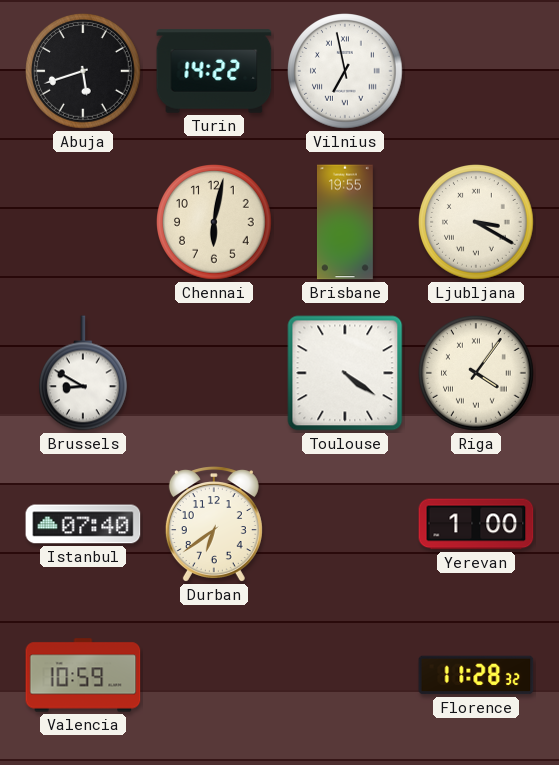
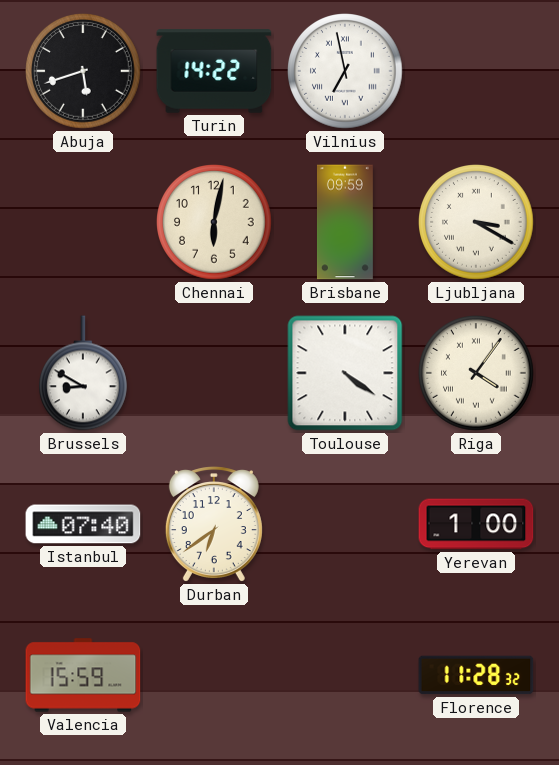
Brisbane: 19:55 -> 09:59
Valencia: 10:59 -> 15:59
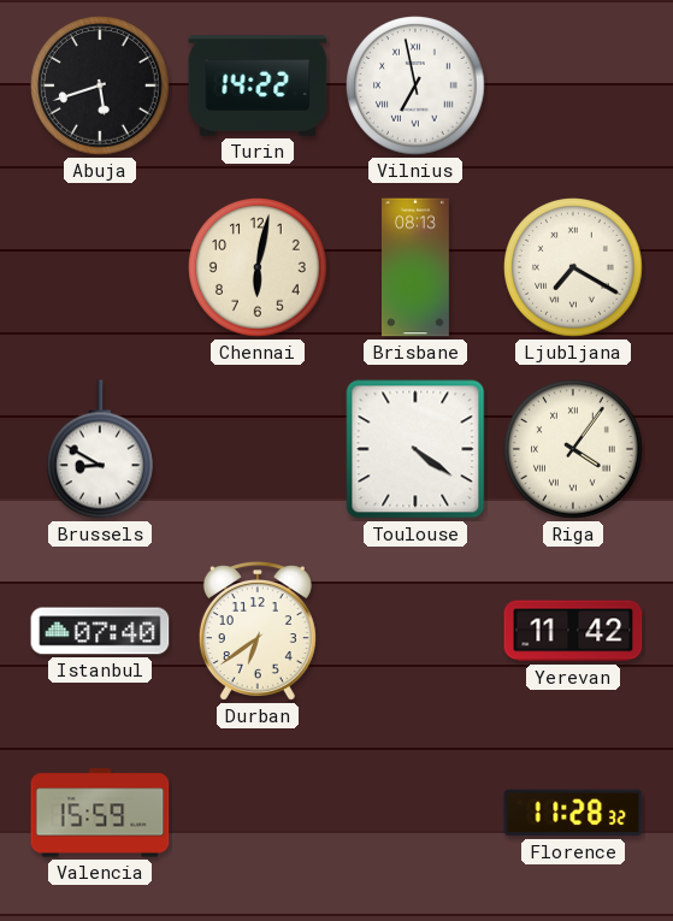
Brisbane: 09:59 -> 08:13
Ljubljana: 3:20 -> 7:20
Yerevan: 1:00 -> 11:42
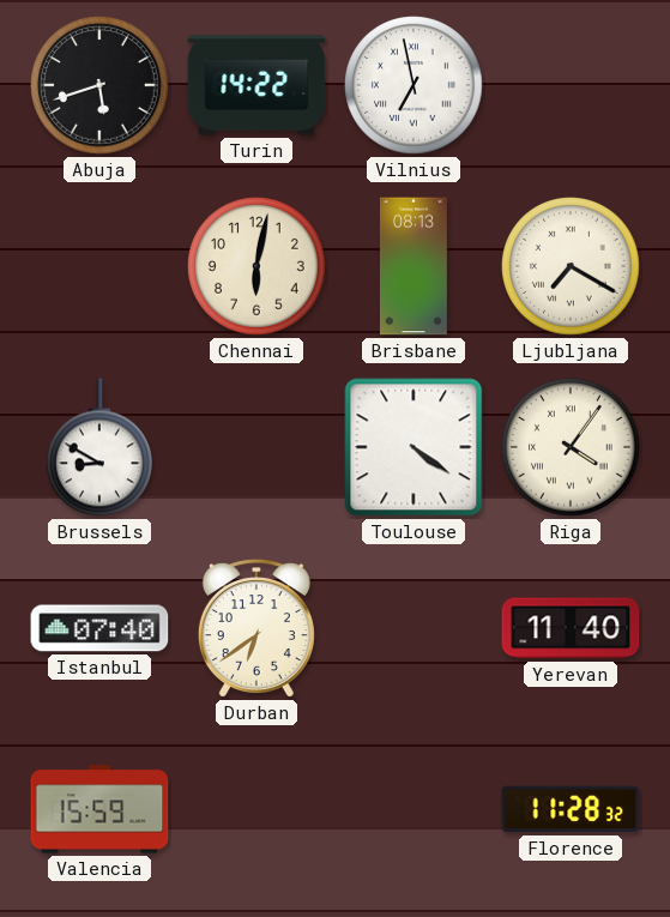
Yerevan: 11:42 -> 11:40
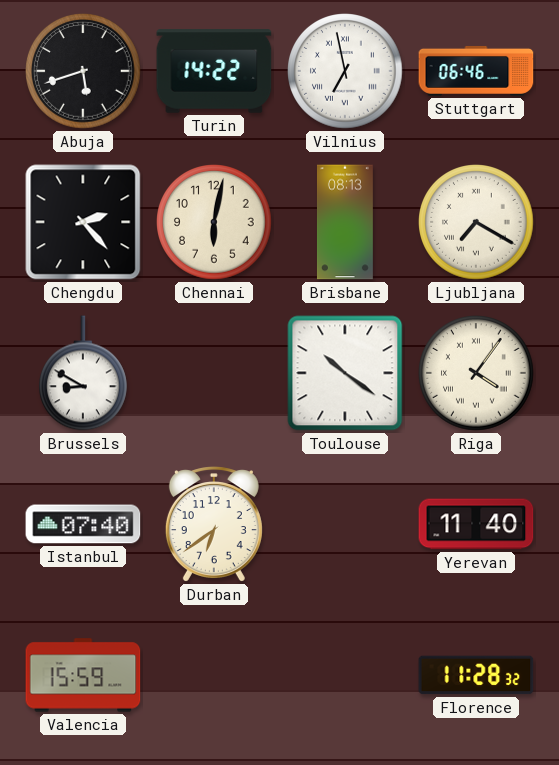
Stuttgart: none -> 06:46
Chengdu: none -> 2:23
Toulouse: 4:21 -> 10:21
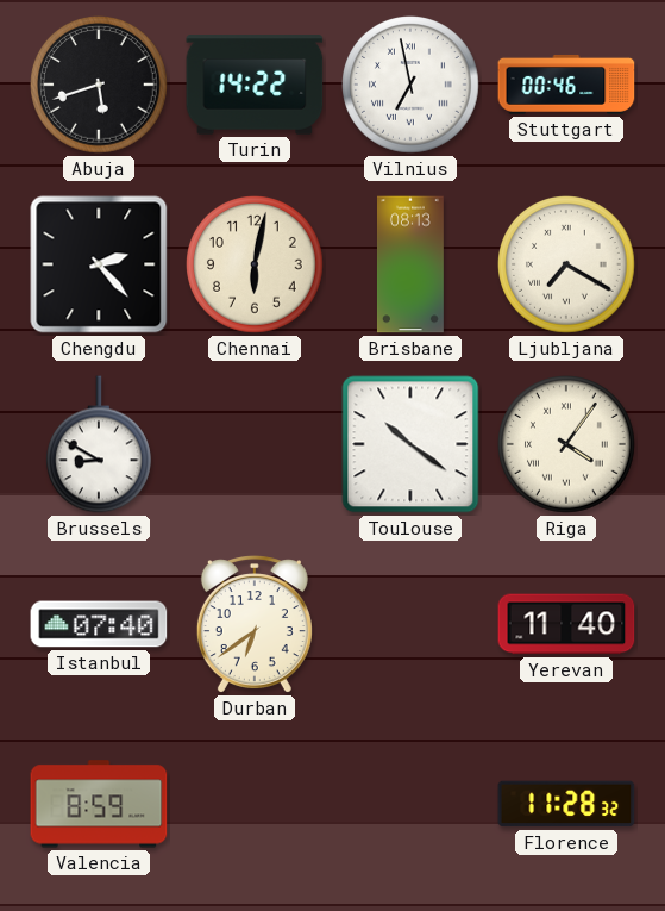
Stuttgart: 06:46 -> 00:46
Valencia: 15:59 -> 8:59
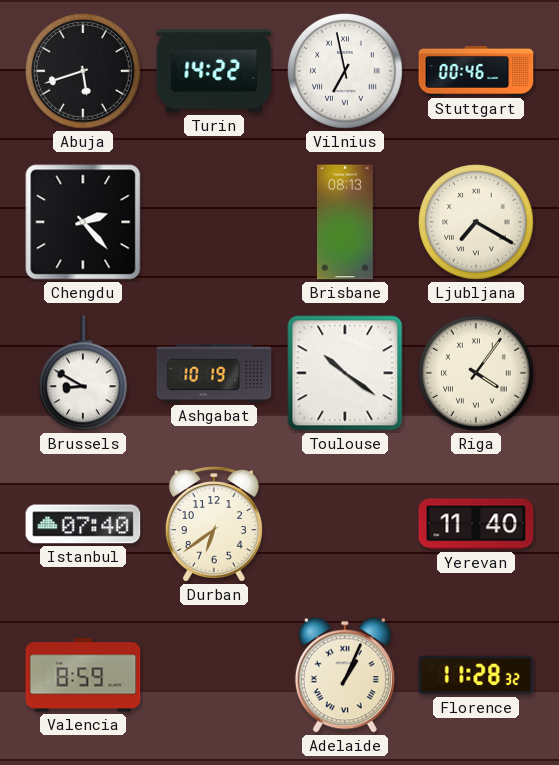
Chennai: 6:02 -> none
Ashgabat: none -> 10:19
Adelaide: none -> 1:04
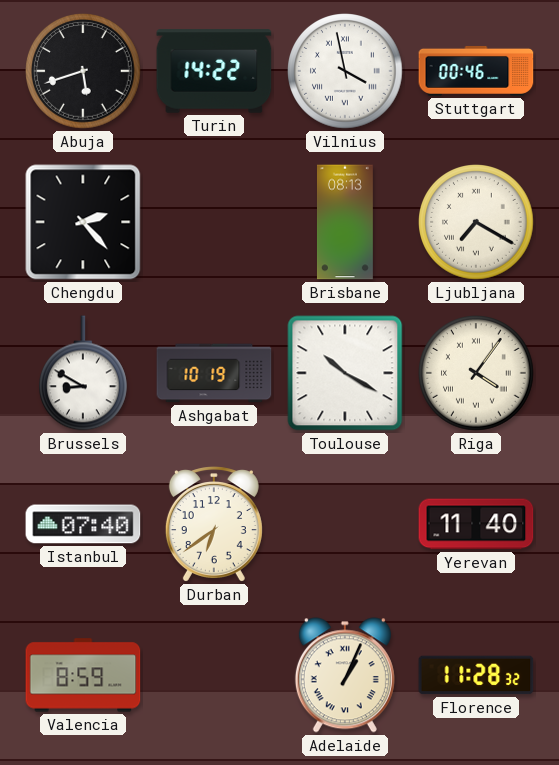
Vilnius: 6:58 -> 3:58
Toulouse: 10:21 -> 10:20
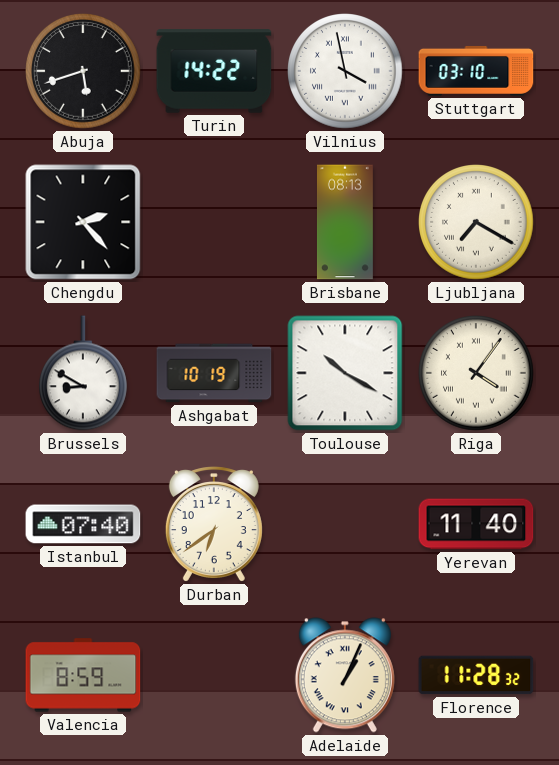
Stuttgart: 00:46 -> 03:10
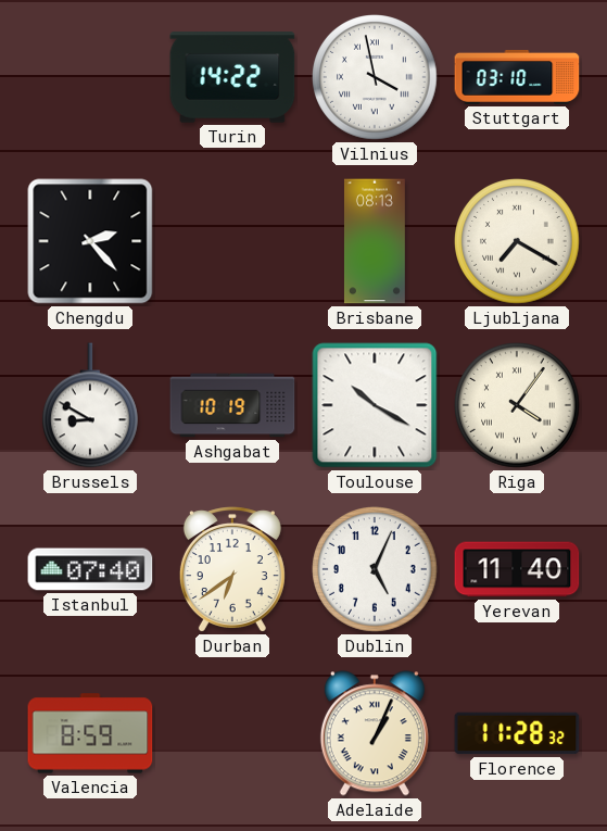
Abuja: 5:42 -> none
Dublin: none -> 5:04
